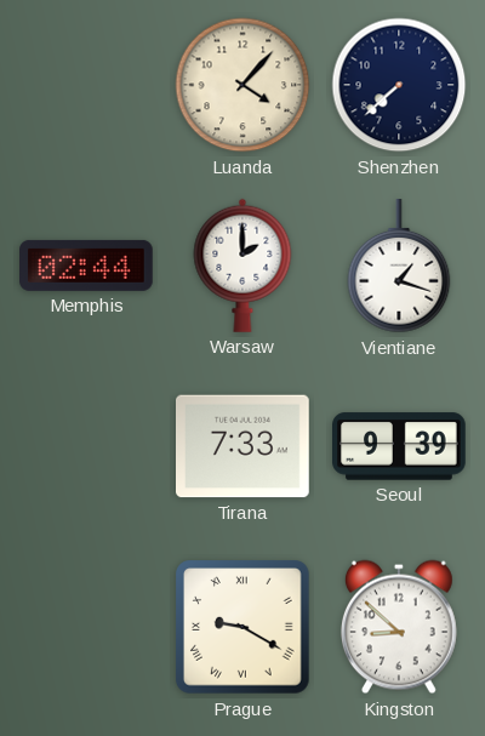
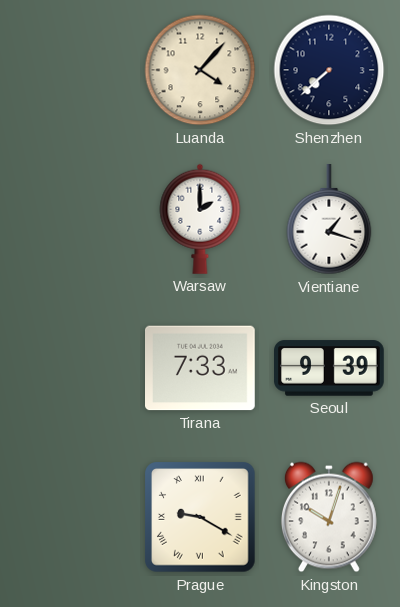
Memphis: 02:44 -> none
Kingston: 8:52 -> 10:03
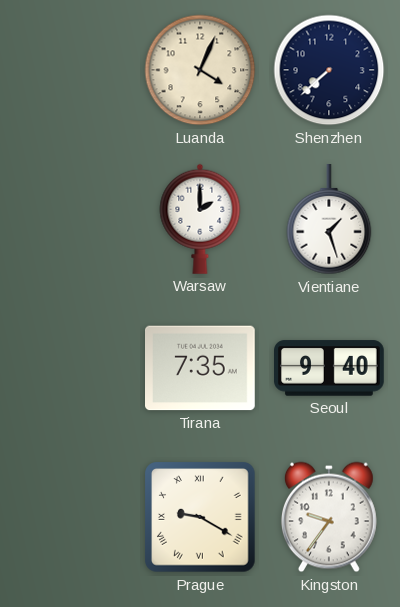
Luanda: 4:07 -> 4:04
Vientiane: 1:18 -> 1:27
Tirana: 7:33 -> 7:35
Seoul: 9:39 -> 9:40
Kingston: 10:03 -> 9:36
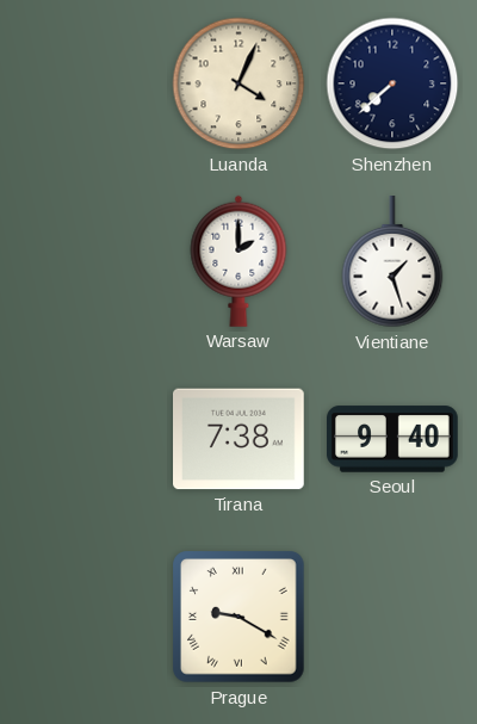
Tirana: 7:35 -> 7:38
Kingston: 9:36 -> none
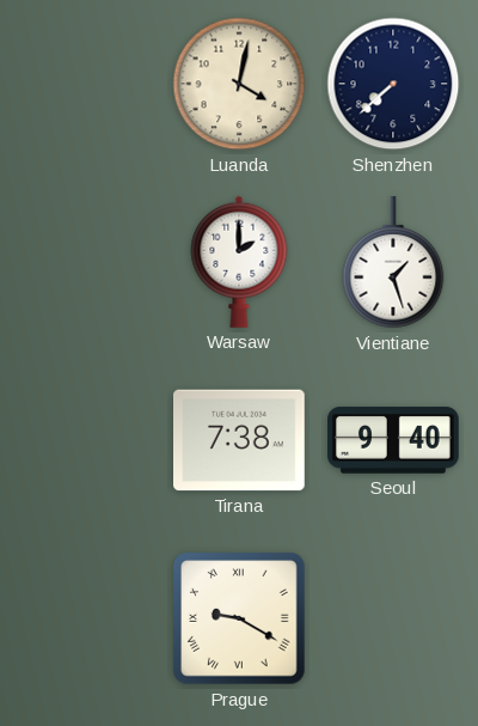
Luanda: 4:04 -> 4:02
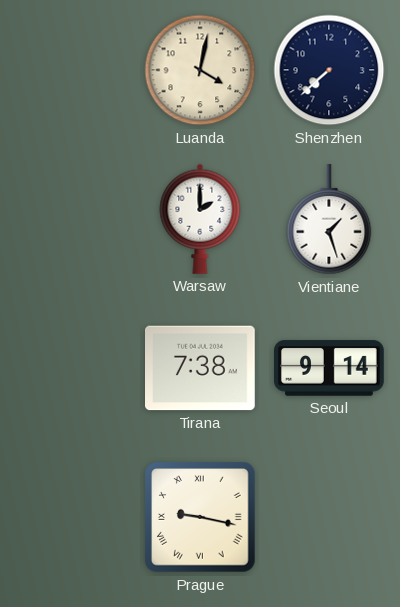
Seoul: 9:40 -> 9:14
Prague: 9:20 -> 9:17
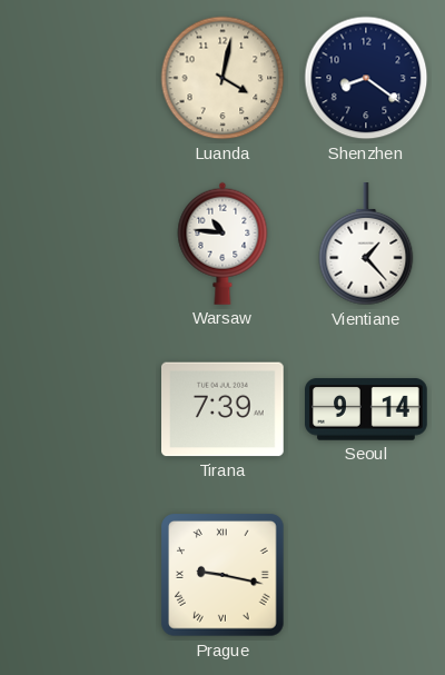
Shenzhen: 7:38 -> 8:21
Warsaw: 2:00 -> 10:46
Vientiane: 1:27 -> 1:23
Tirana: 7:38 -> 7:39
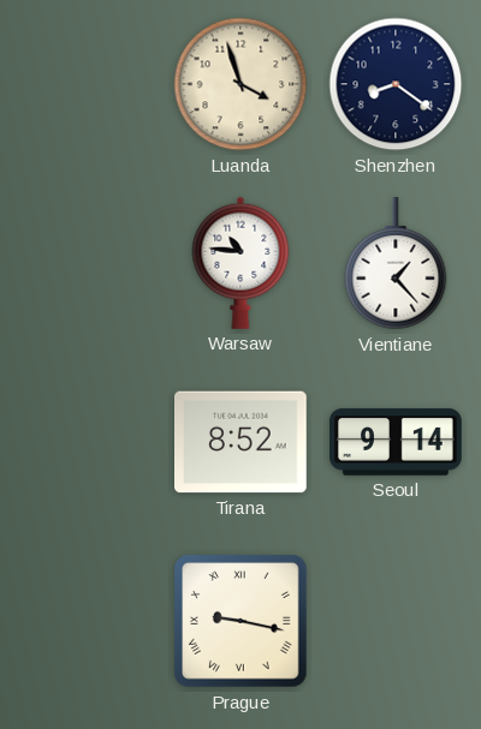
Luanda: 4:02 -> 3:57
Tirana: 7:39 -> 8:52
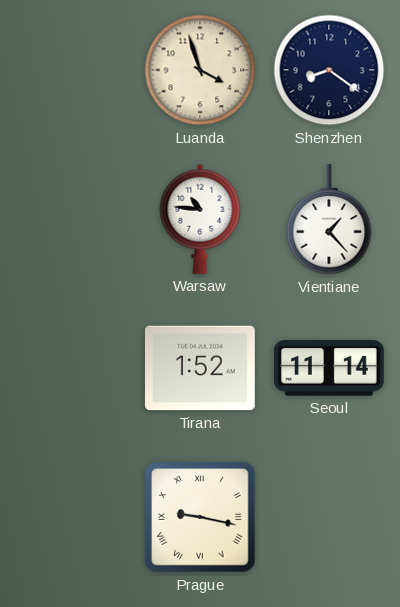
Tirana: 8:52 -> 1:52
Seoul: 9:14 -> 11:14
